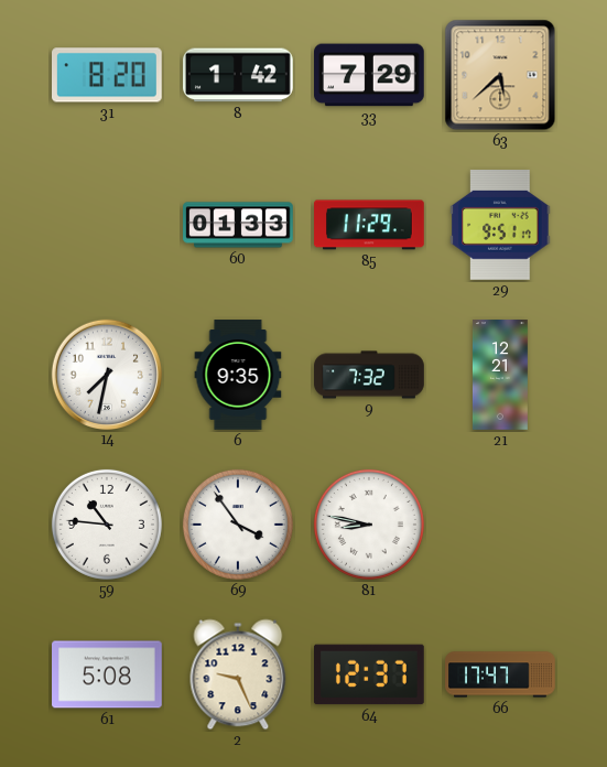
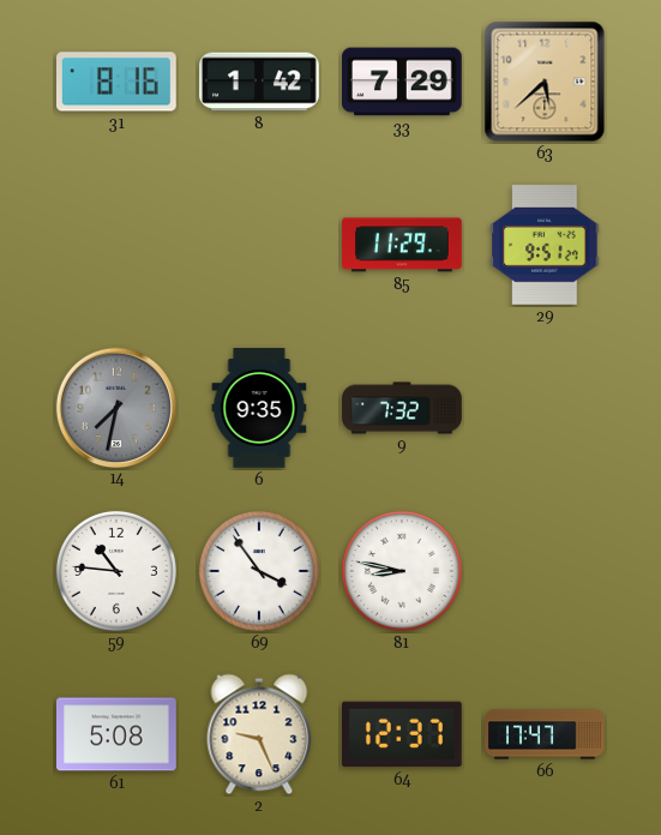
31: 8:20 -> 8:16
60: 01:33 -> none
29: 9:51:17 -> 9:51:27
14 dial: white -> grey
21: 12:21 -> none
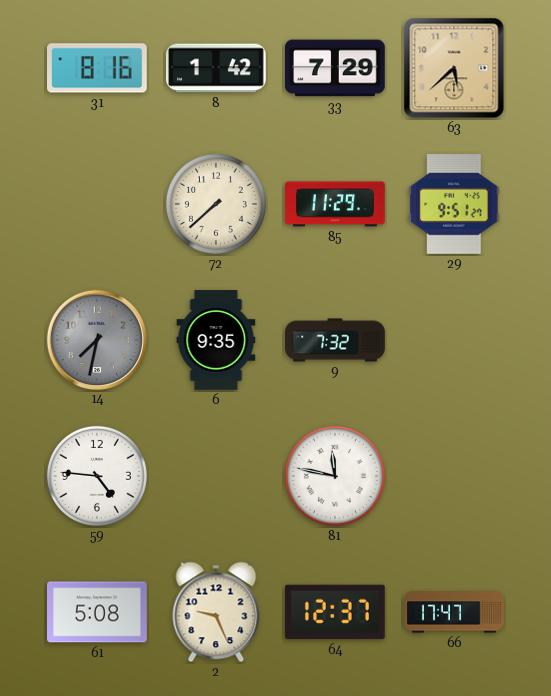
72: none -> 7:38
59: 10:46 -> 4:46
69: 3:54 -> none
81: 8:47 -> 11:47
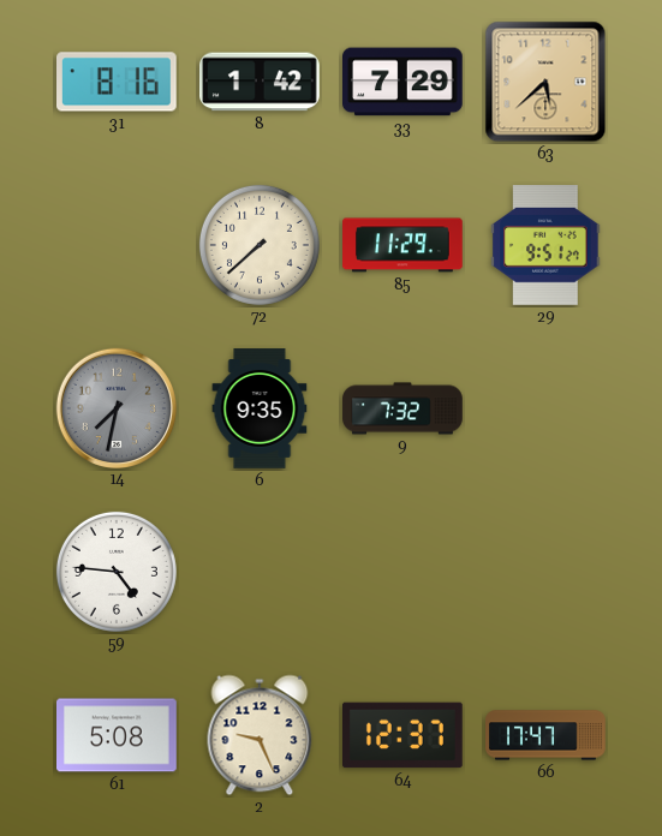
81: 11:47 -> none
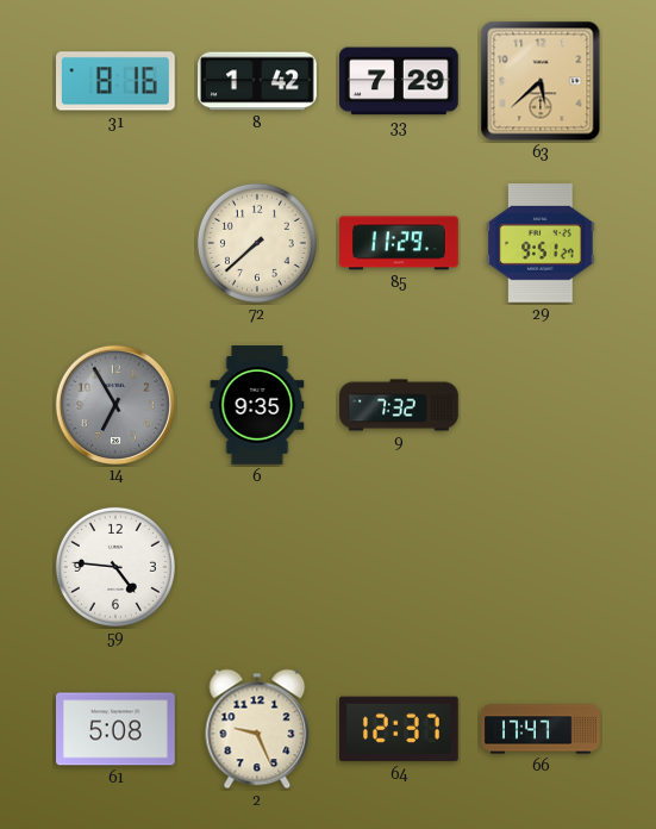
14: 7:32 -> 6:55
